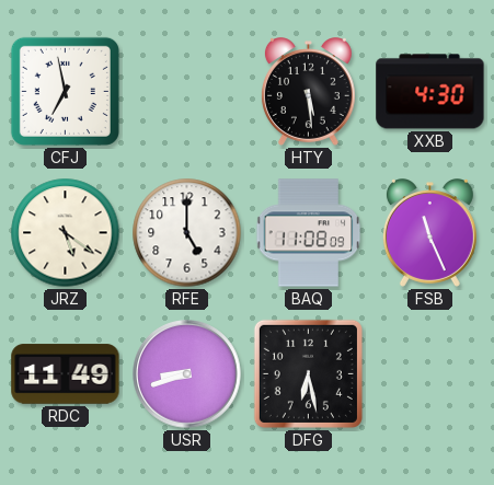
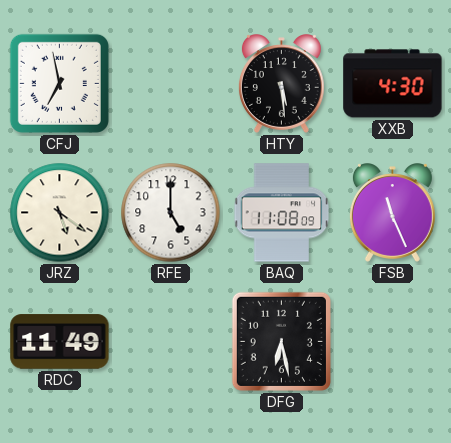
USR: 8:42 -> none
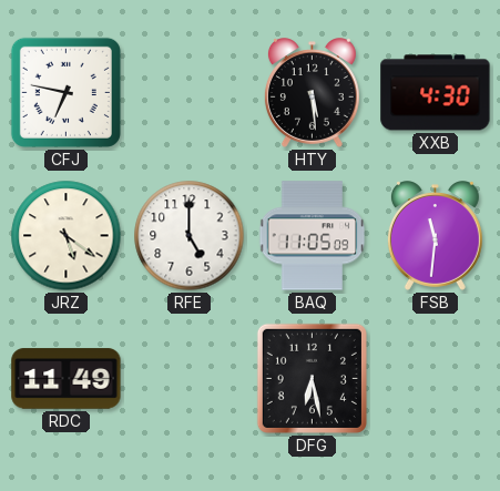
CFJ: 6:58 -> 6:47
BAQ: 11:08 -> 11:05
FSB: 11:26 -> 11:31
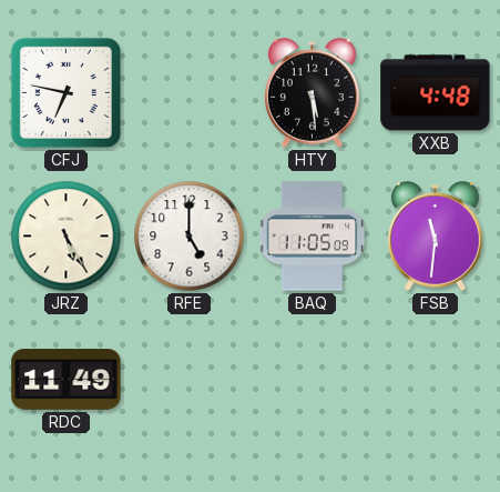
XXB: 4:30 -> 4:48
JRZ: 5:21 -> 5:25
DFG: 6:28 -> none
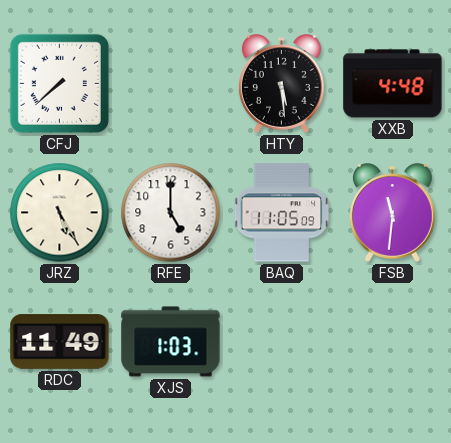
CFJ: 6:47 -> 7:38
XJS: none -> 1:03
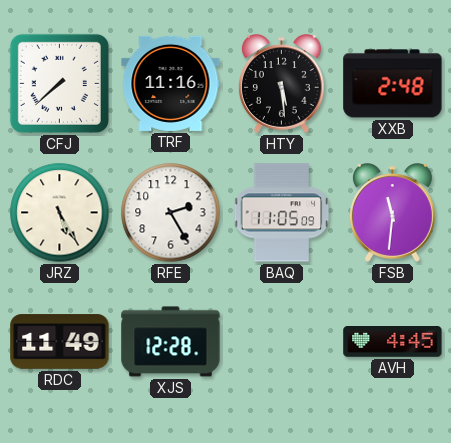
TRF: none -> 11:16
XXB: 4:48 -> 2:48
RFE: 5:00 -> 2:25
XJS: 1:03 -> 12:28
AVH: none -> 4:45
